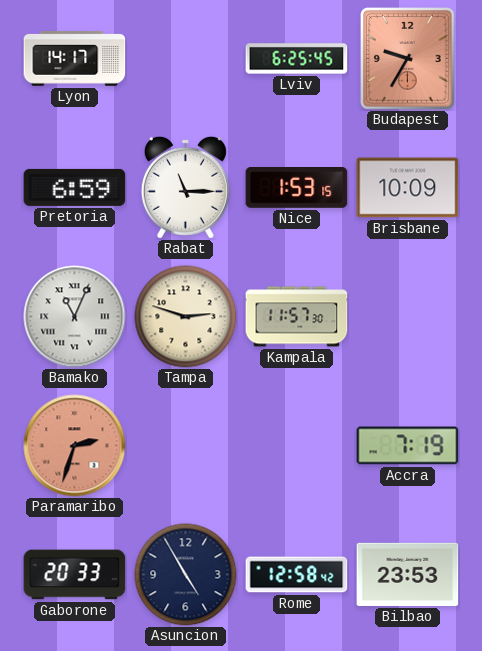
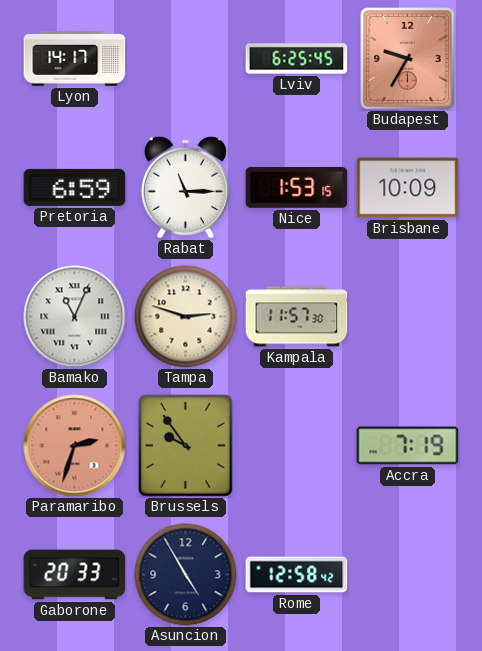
Brussels: none -> 9:54
Bilbao: 23:53 -> none
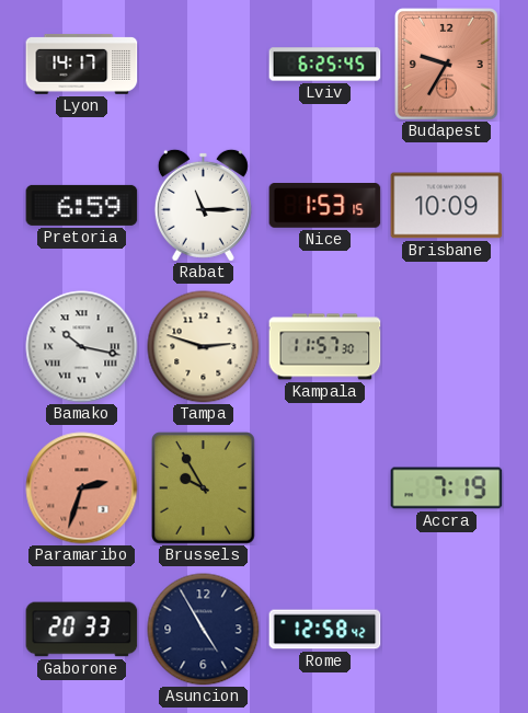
Bamako: 11:04 -> 10:17
Brussels: 9:54 -> 9:55
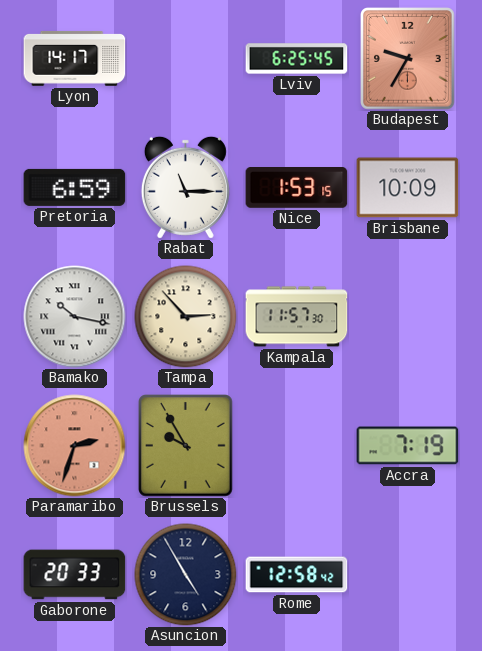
Tampa: 2:48 -> 2:53
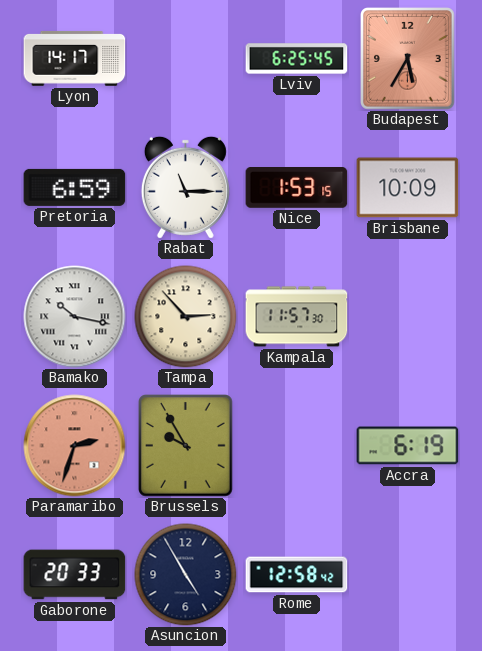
Budapest: 9:35 -> 5:35
Accra: 7:19 -> 6:19
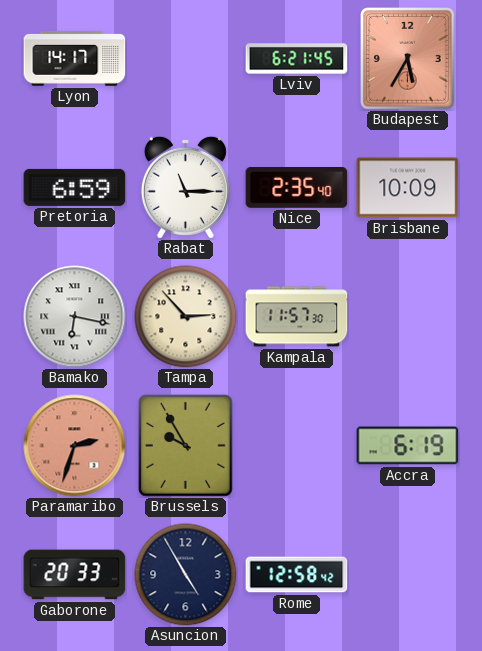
Lviv: 6:25 -> 6:21
Nice: 1:53 -> 2:35
Bamako: 10:17 -> 6:17
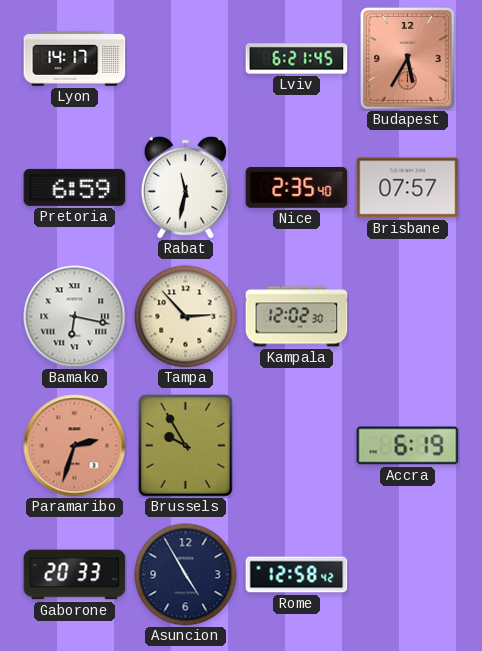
Rabat: 11:15 -> 11:32
Brisbane: 10:09 -> 07:57
Kampala: 11:57 -> 12:02
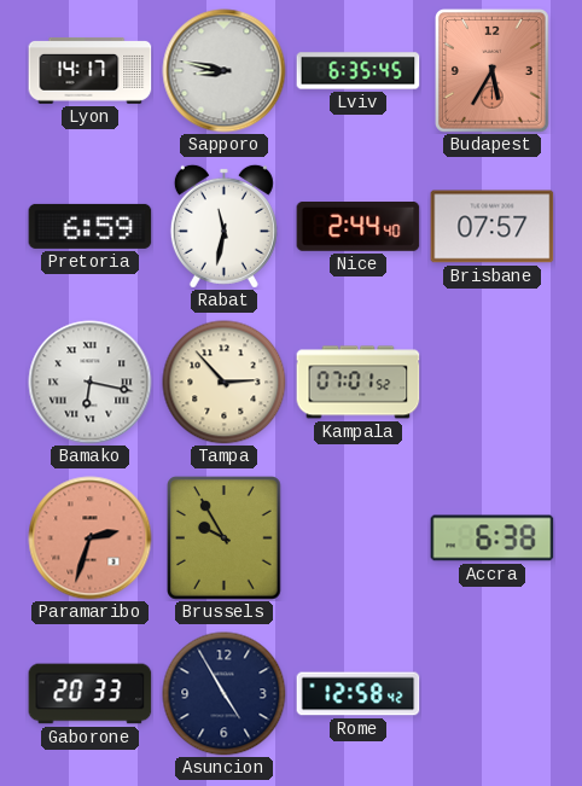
Sapporo: none -> 8:47
Lviv: 6:21 -> 6:35
Nice: 2:35 -> 2:44
Kampala: 12:02 -> 07:01
Accra: 6:19 -> 6:38
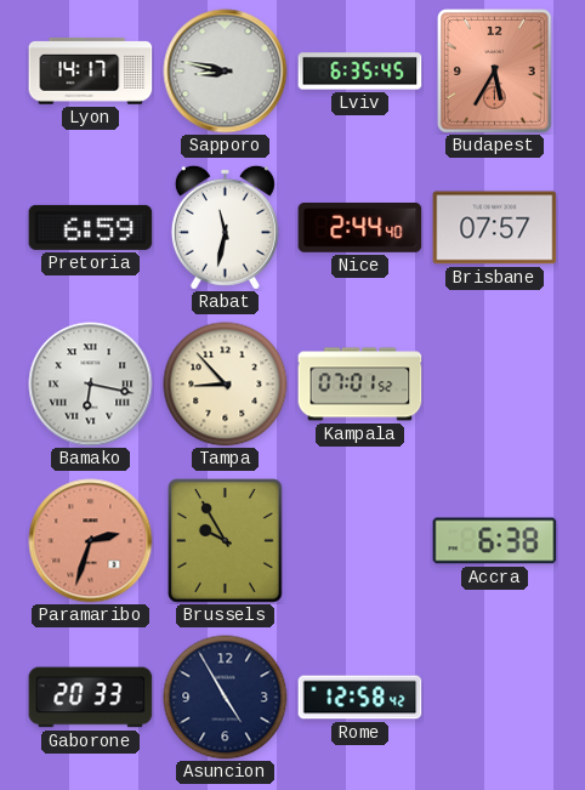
Tampa: 2:53 -> 8:53
